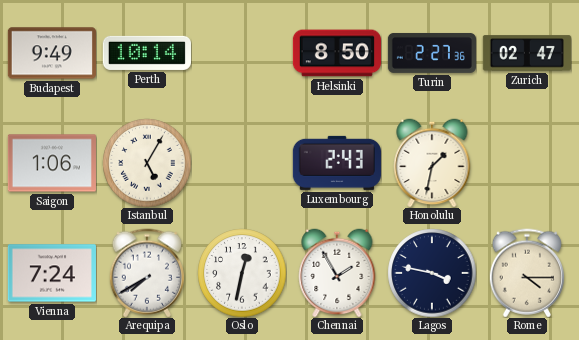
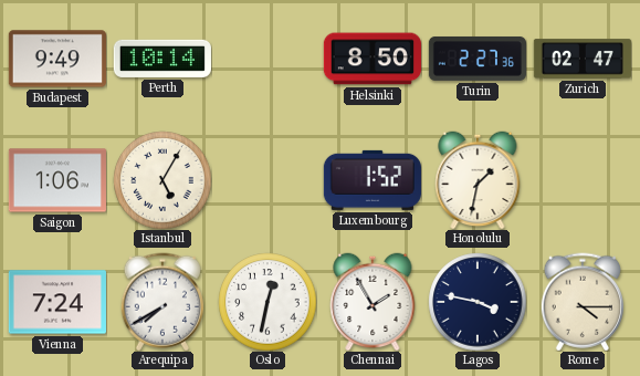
Luxembourg: 2:43 -> 1:52
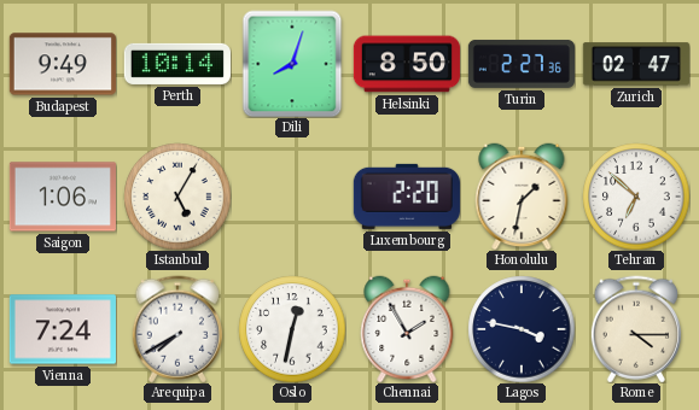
Dili: none -> 8:03
Luxembourg: 1:52 -> 2:20
Tehran: none -> 6:52
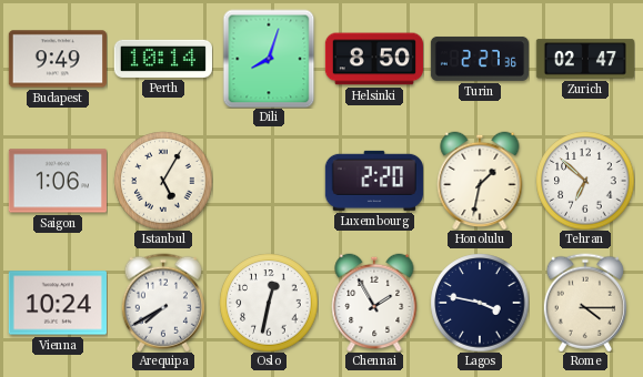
Vienna: 7:24 -> 10:24
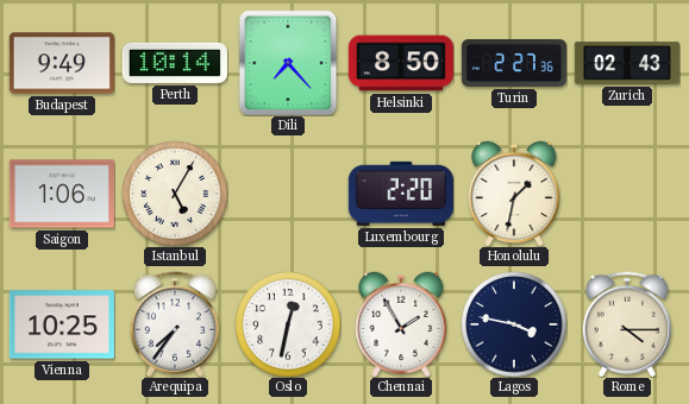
Dili: 8:03 -> 7:23
Zurich: 02:47 -> 02:43
Tehran: 6:52 -> none
Vienna: 10:24 -> 10:25
Arequipa: 7:40 -> 7:36
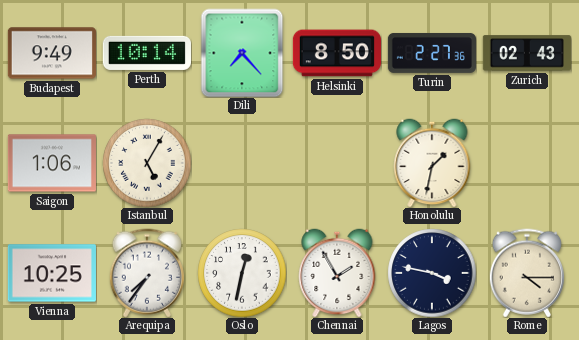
Luxembourg: 2:20 -> none
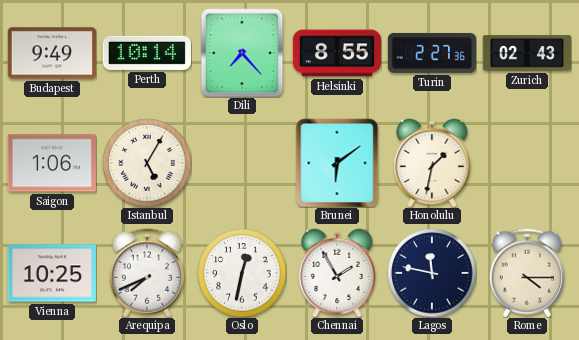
Helsinki: 8:50 -> 8:55
Brunei: none -> 6:09
Arequipa: 7:36 -> 7:41
Lagos: 3:47 -> 11:47
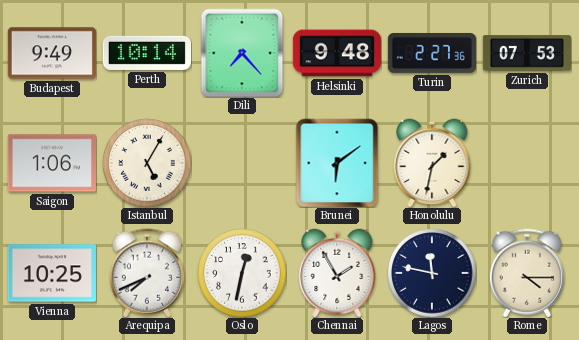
Helsinki: 8:55 -> 9:48
Zurich: 02:43 -> 07:53
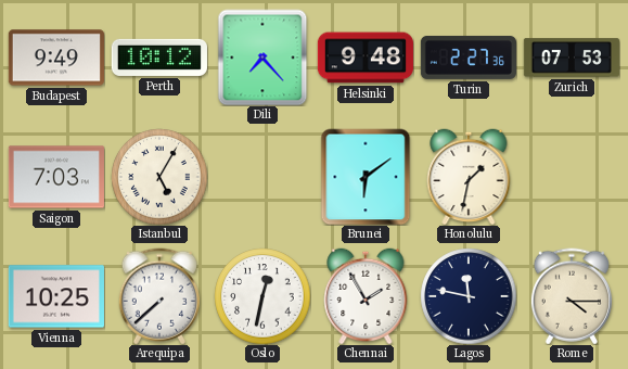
Perth: 10:14 -> 10:12
Saigon: 1:06 -> 7:03
Arequipa: 7:41 -> 7:38
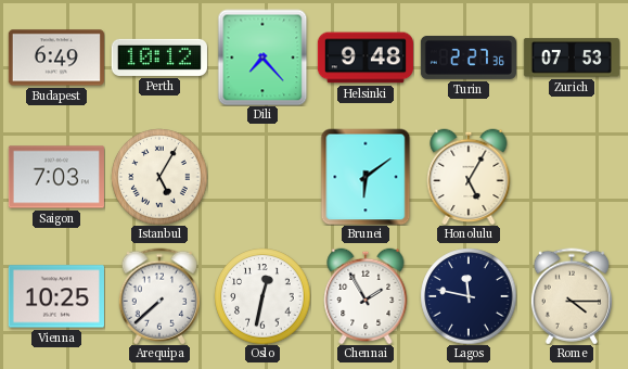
Budapest: 9:49 -> 6:49
Honolulu: 1:32 -> 5:05
